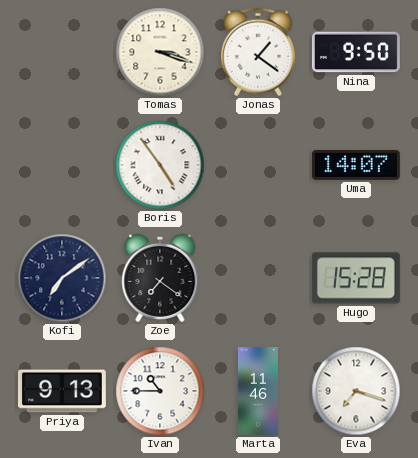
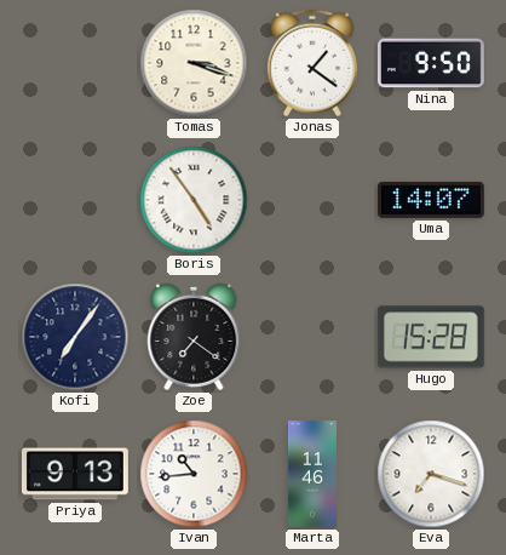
Kofi: 7:09 -> 7:06
Ivan: 10:45 -> 10:44
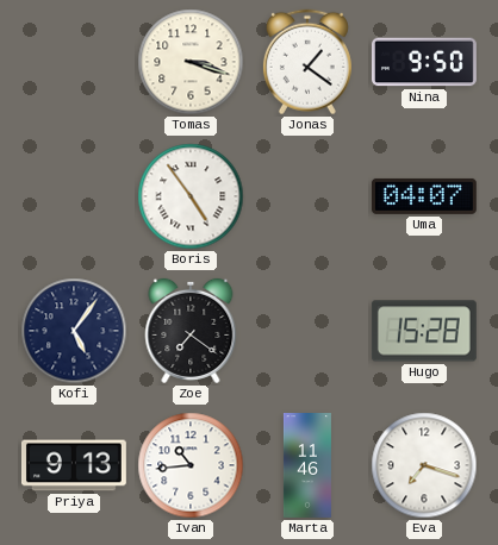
Uma: 14:07 -> 04:07
Kofi: 7:06 -> 5:06
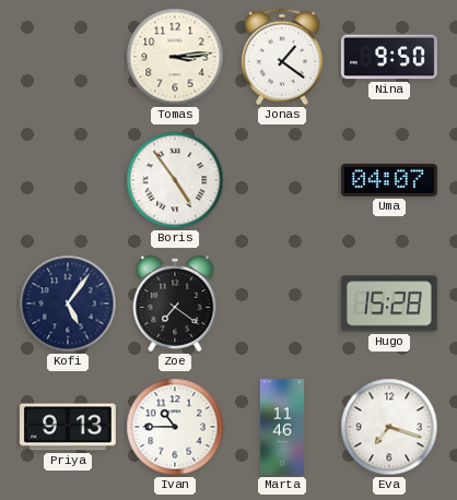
Tomas: 3:18 -> 3:14
Ivan: 10:44 -> 10:45
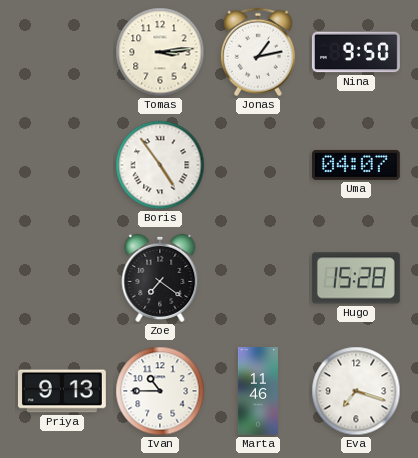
Jonas: 1:21 -> 1:13
Kofi: 5:06 -> none
